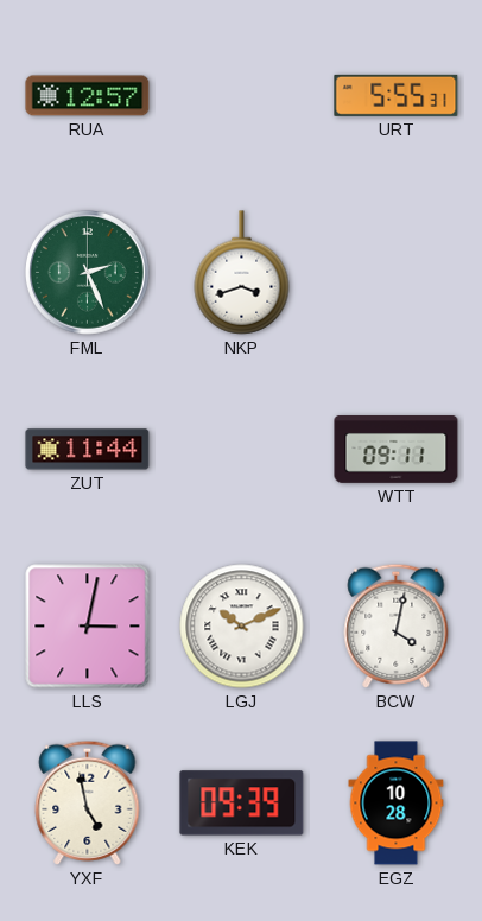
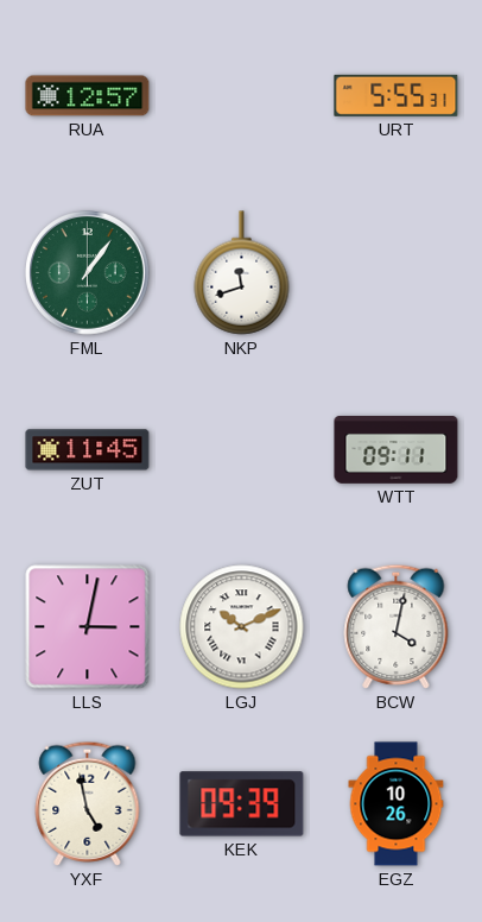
FML: 2:26 -> 1:06
NKP: 3:42 -> 11:42
ZUT: 11:44 -> 11:45
EGZ: 10:28 -> 10:26
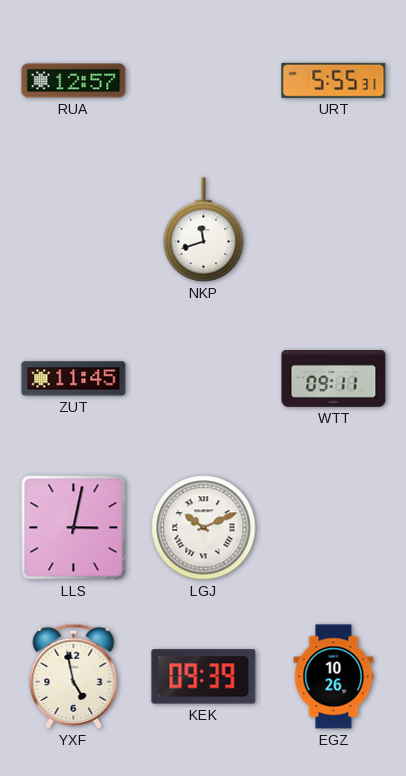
FML: 1:06 -> none
BCW: 4:02 -> none
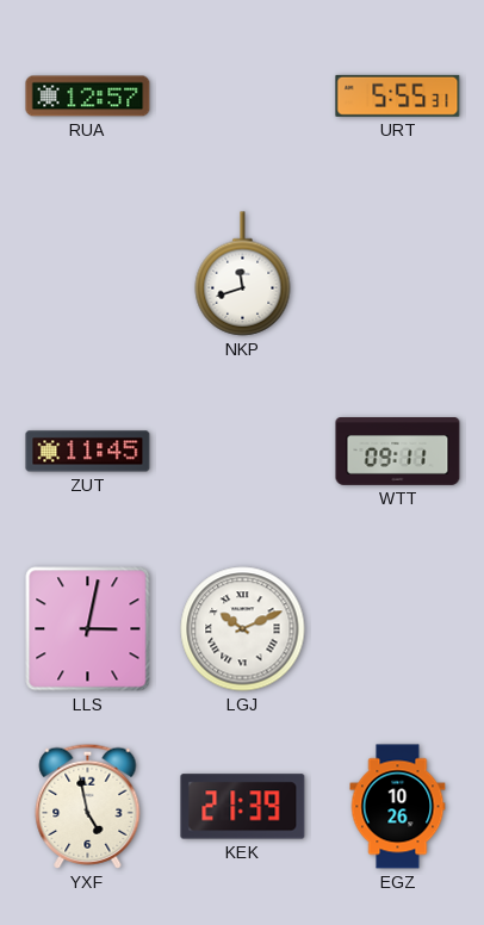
KEK: 09:39 -> 21:39
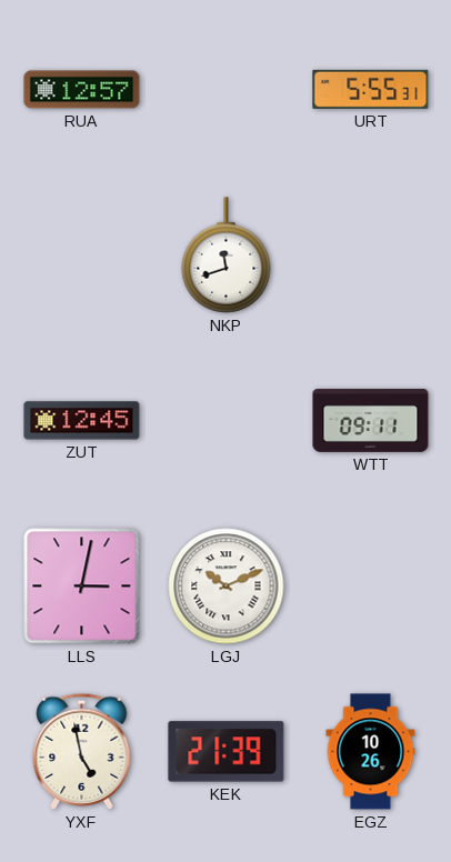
ZUT: 11:45 -> 12:45
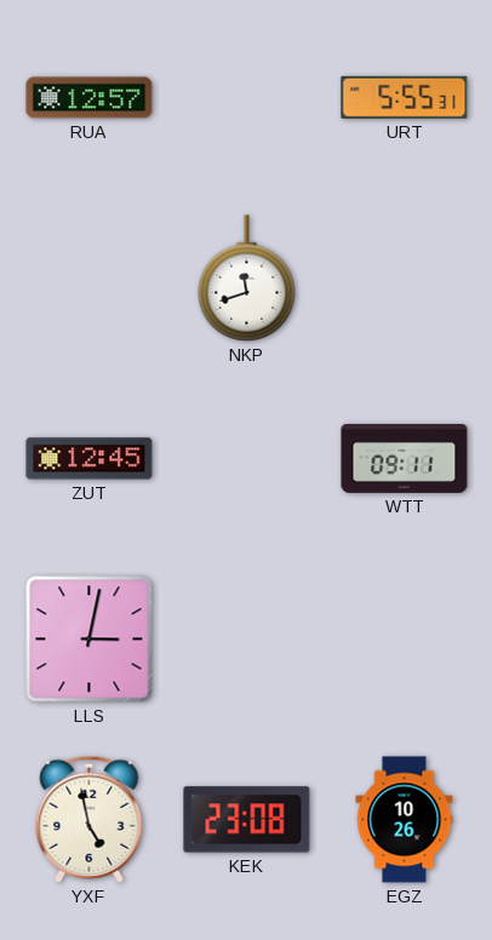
LGJ: 10:11 -> none
KEK: 21:39 -> 23:08
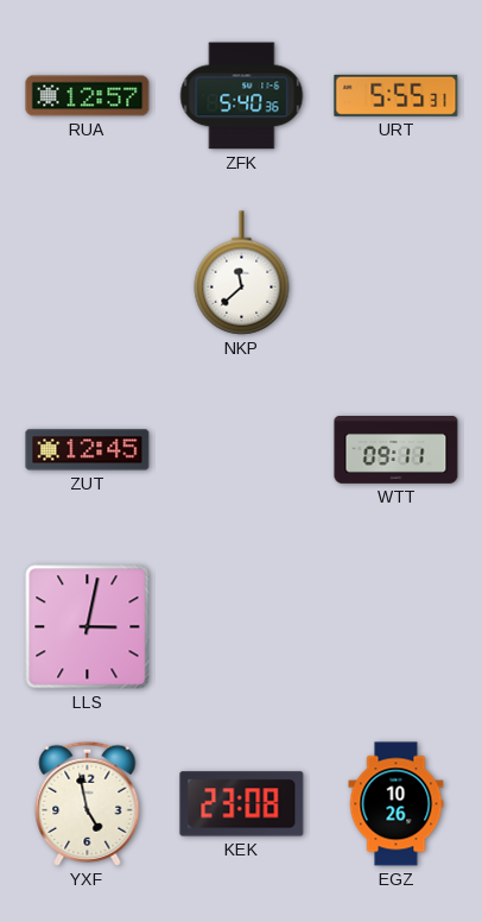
ZFK: none -> 5:40
NKP: 11:42 -> 11:38
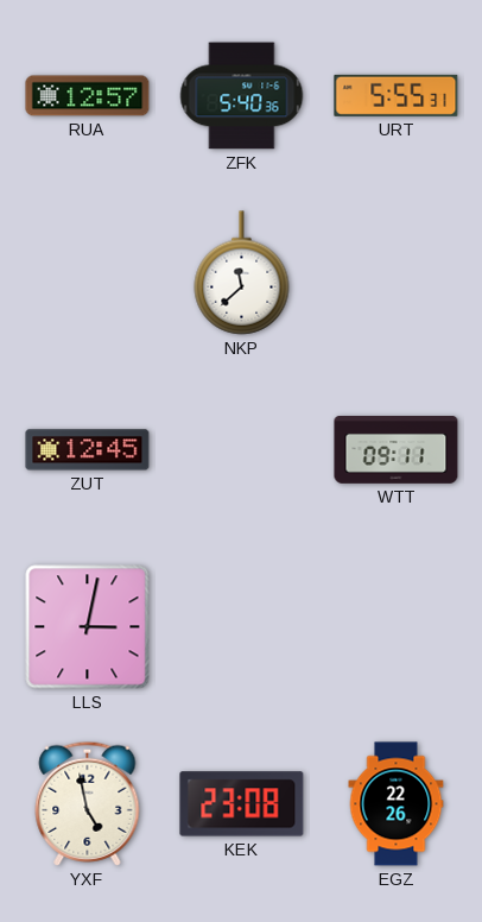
EGZ: 10:26 -> 22:26
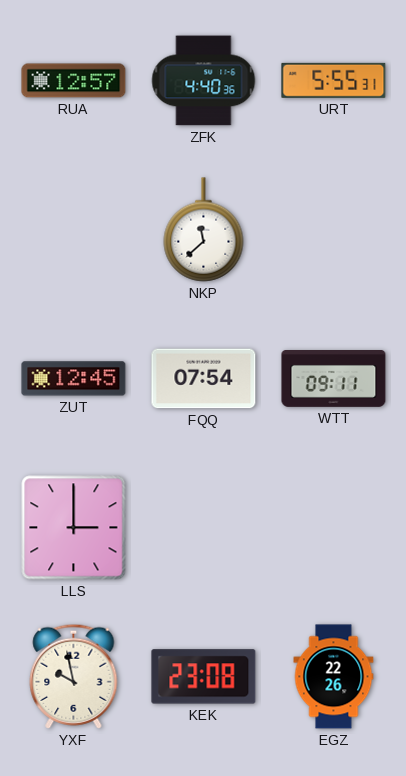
ZFK: 5:40 -> 4:40
FQQ: none -> 07:54
LLS: 3:02 -> 3:00
YXF: 4:58 -> 9:58
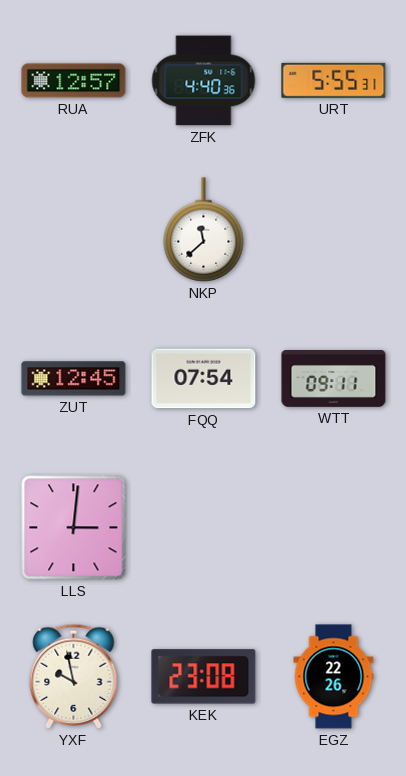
LLS: 3:00 -> 3:01
